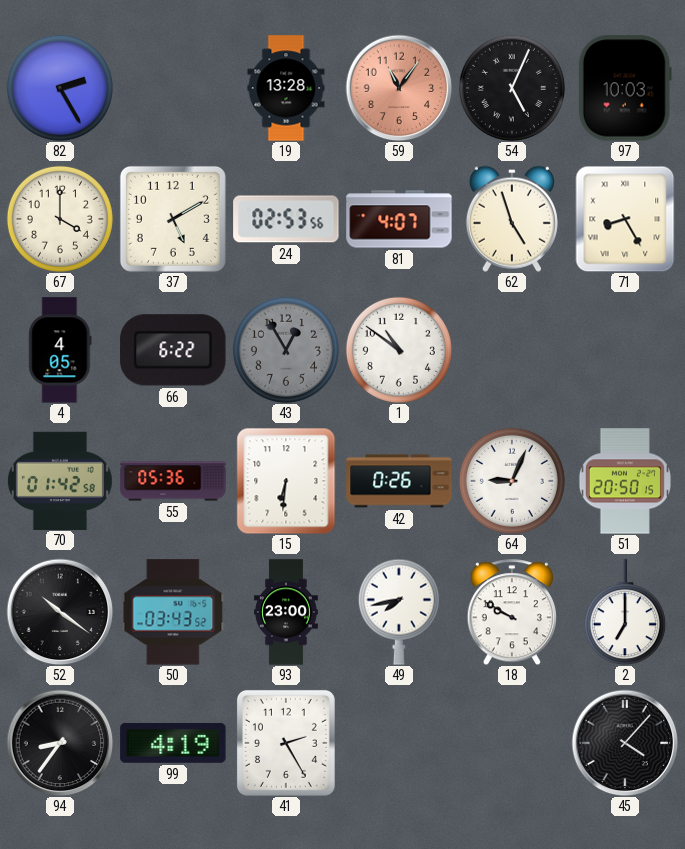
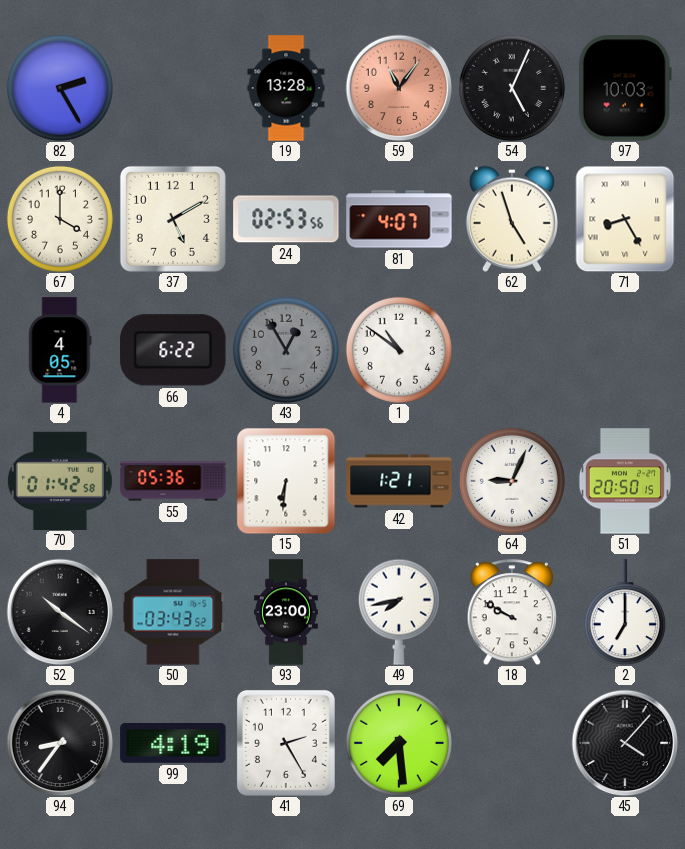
42: 0:26 -> 1:21
69: none -> 7:29
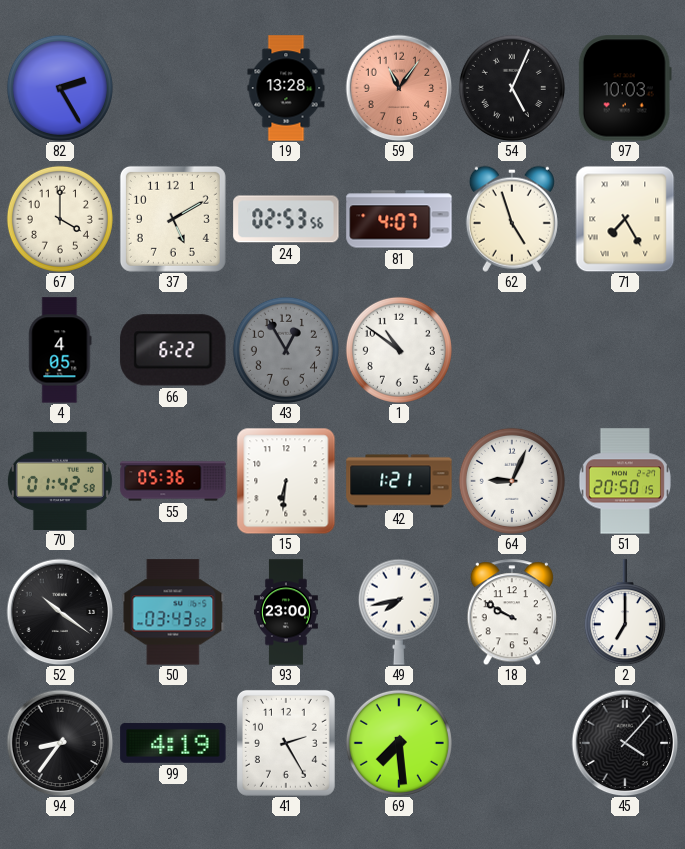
71: 8:25 -> 7:25
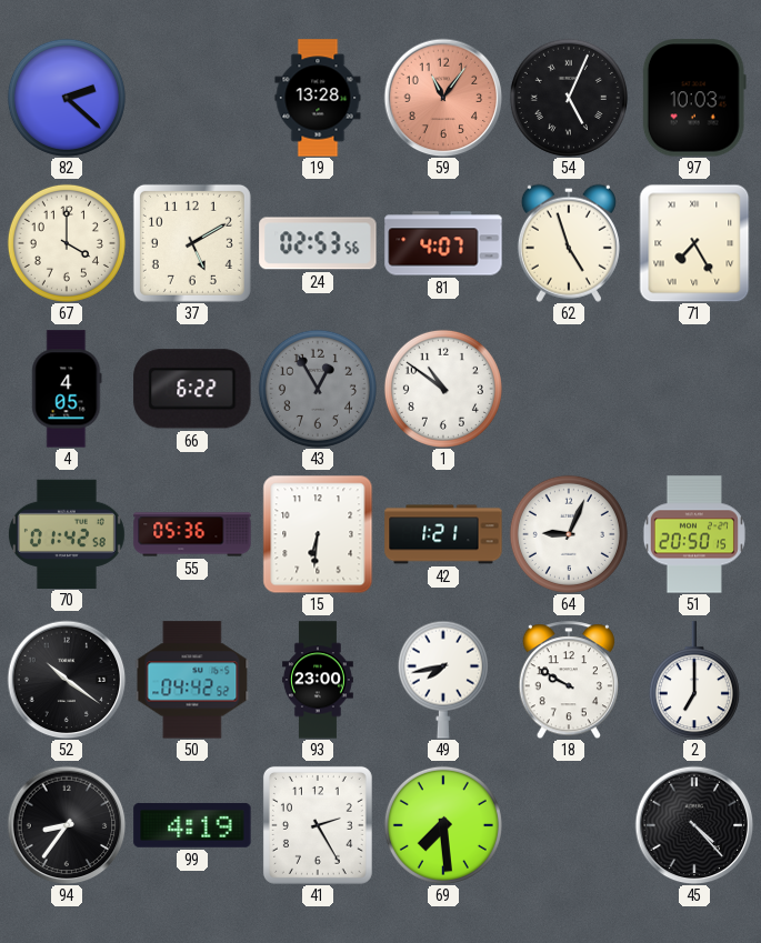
82: 2:25 -> 2:22
50: 03:43 -> 04:42
45: 4:07 -> 4:23
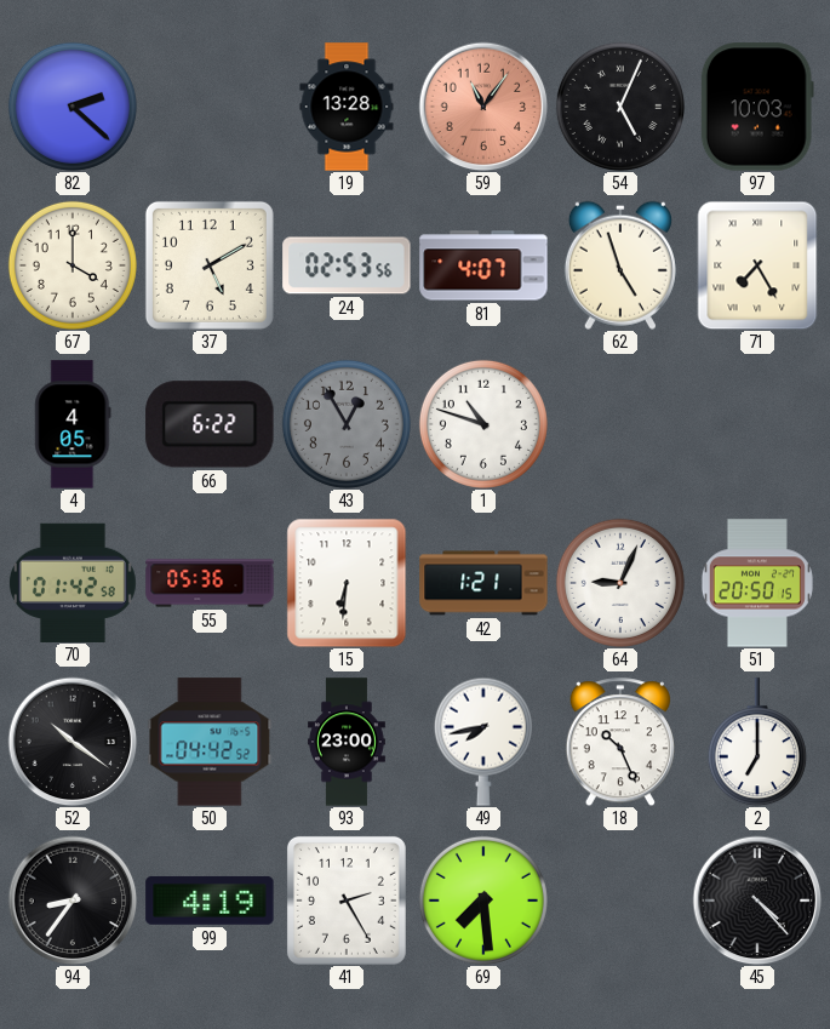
1: 10:51 -> 10:48
18: 9:50 -> 10:26
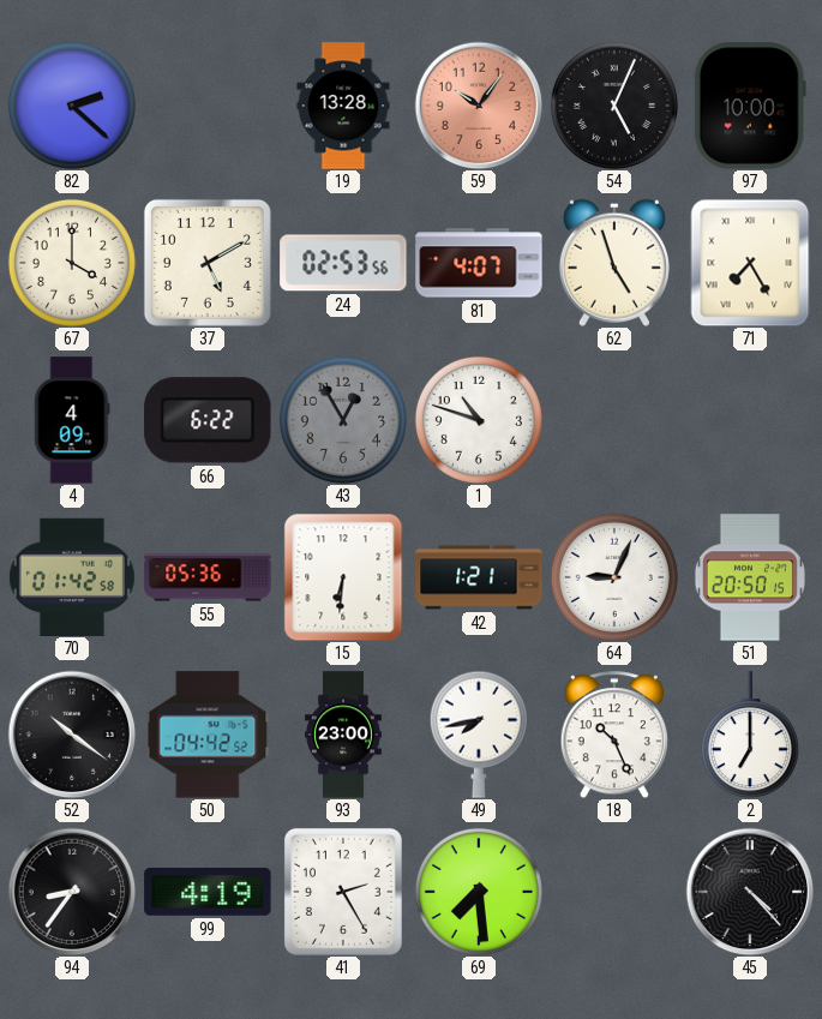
59: 11:06 -> 10:06
97: 10:03 -> 10:00
4: 4:05 -> 4:09
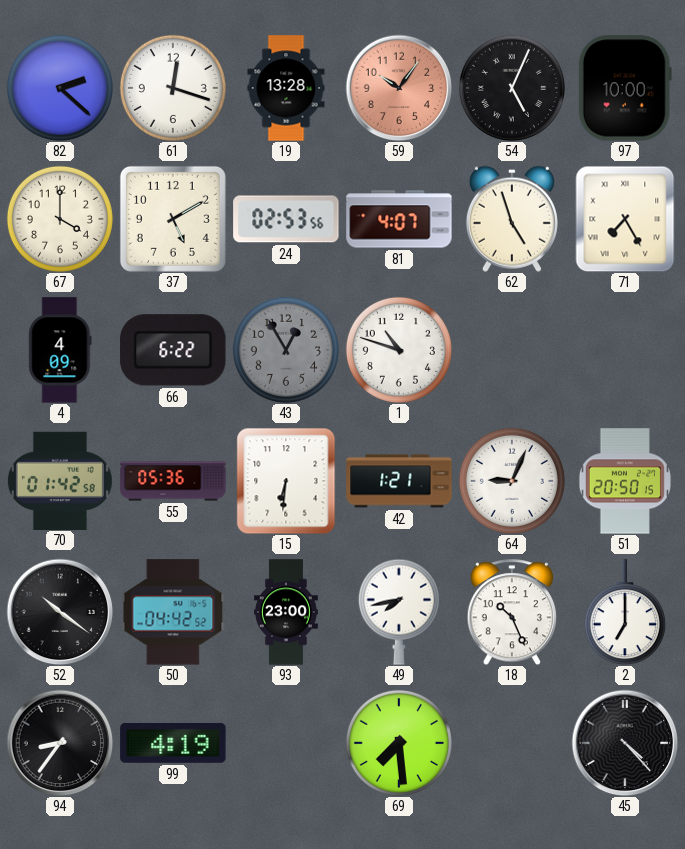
61: none -> 12:18
41: 2:25 -> none
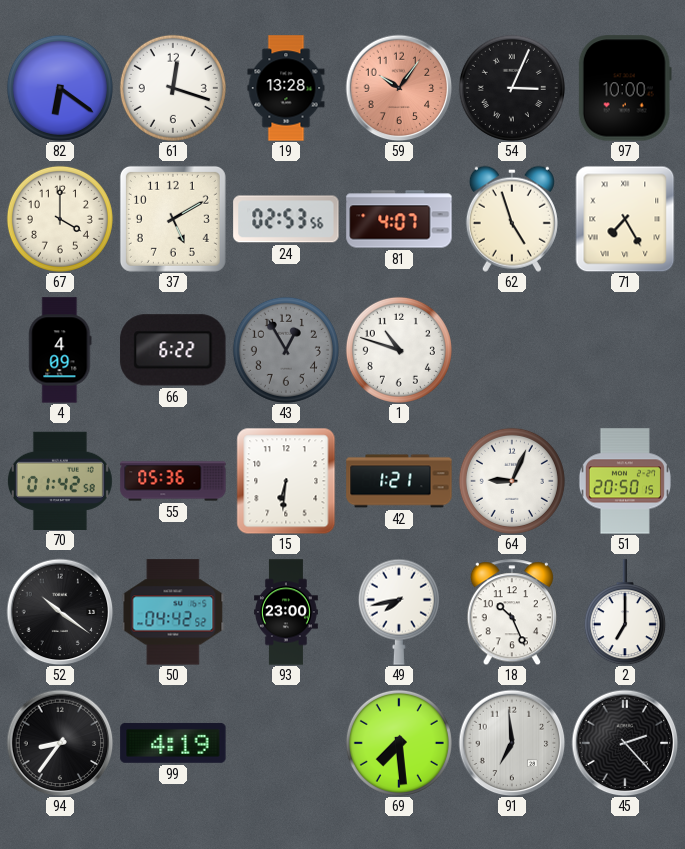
82: 2:22 -> 6:21
54: 5:04 -> 3:04
91: none -> 6:59
45: 4:23 -> 2:23
